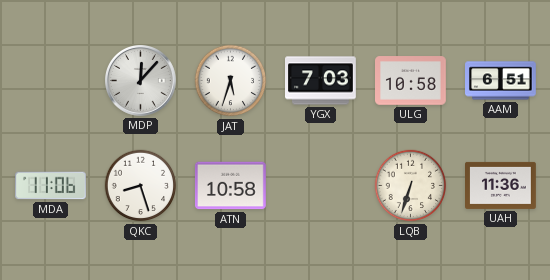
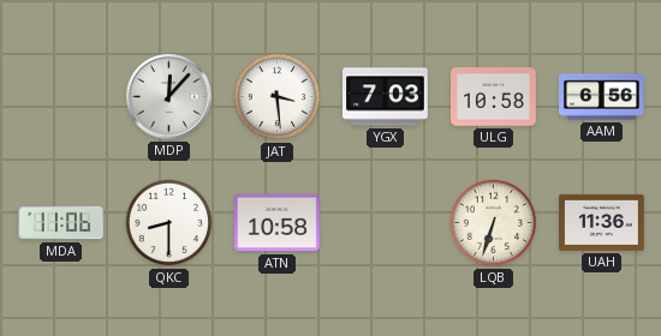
JAT: 5:33 -> 3:29
AAM: 6:51 -> 6:56
QKC: 8:27 -> 8:30
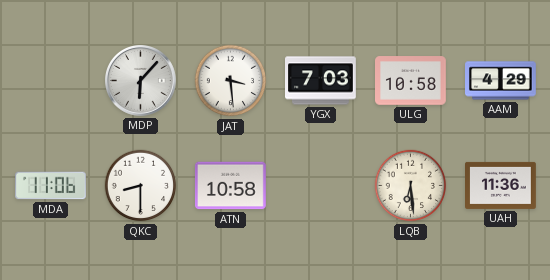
MDP: 12:07 -> 6:07
AAM: 6:56 -> 4:29
LQB: 6:33 -> 6:29
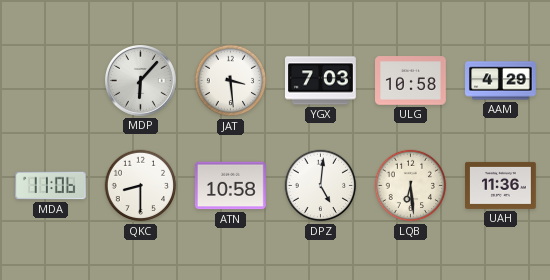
DPZ: none -> 5:01
